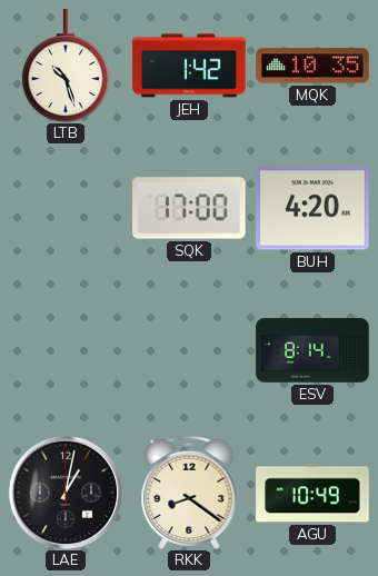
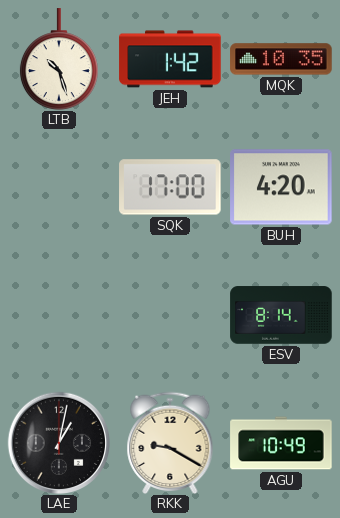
RKK: 8:21 -> 9:20
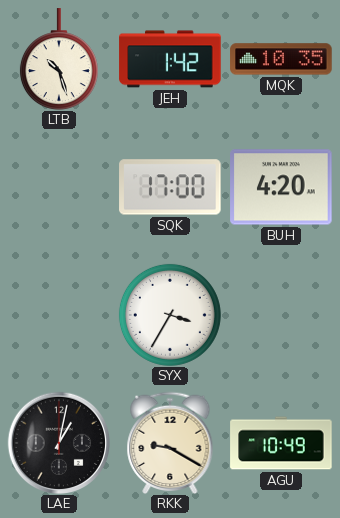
SYX: none -> 3:35
ESV: 8:14 -> none
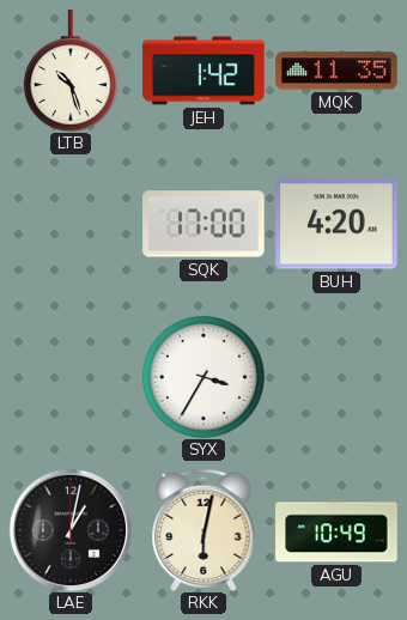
MQK: 10:35 -> 11:35
RKK: 9:20 -> 6:02
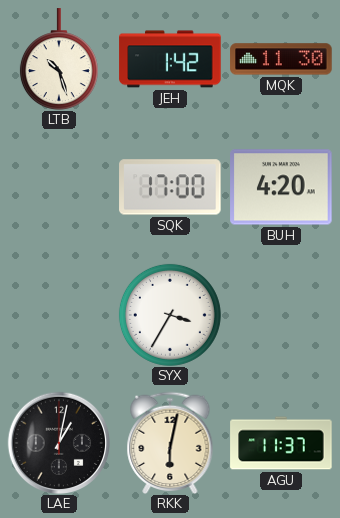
MQK: 11:35 -> 11:30
AGU: 10:49 -> 11:37
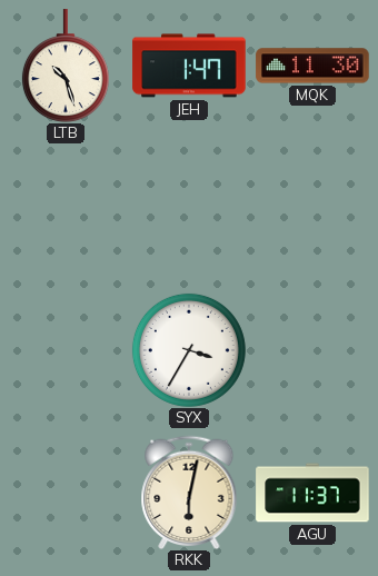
JEH: 1:42 -> 1:47
SQK: 17:00 -> none
BUH: 4:20 -> none
LAE: 1:02 -> none
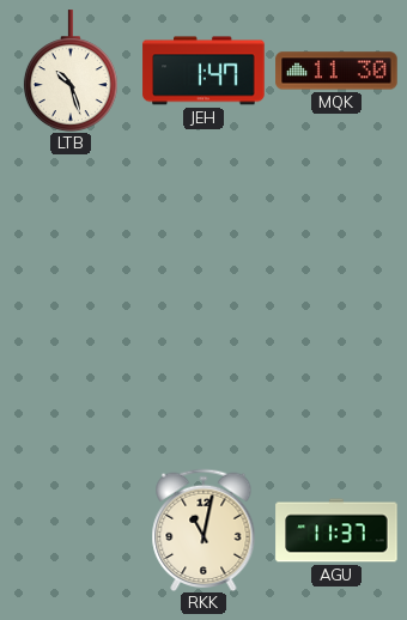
SYX: 3:35 -> none
RKK: 6:02 -> 11:02
